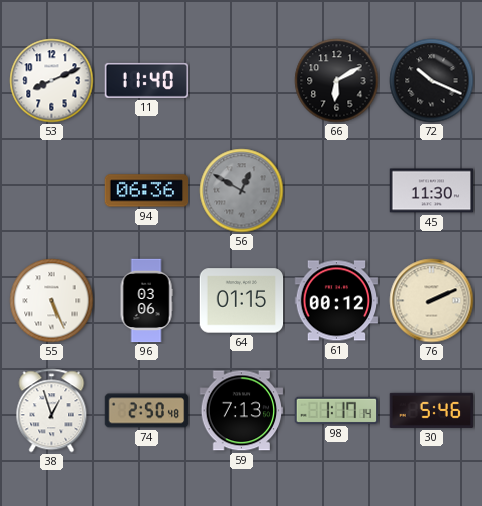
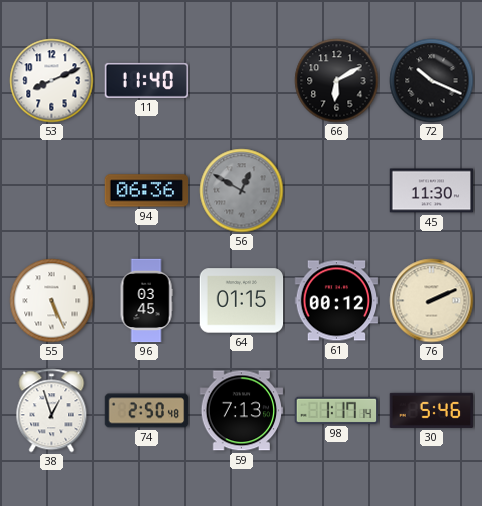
96: 03:06 -> 03:45
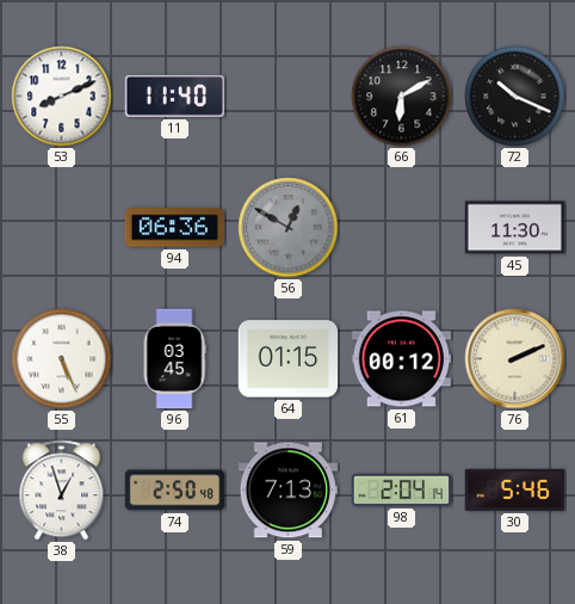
98: 1:17 -> 2:04
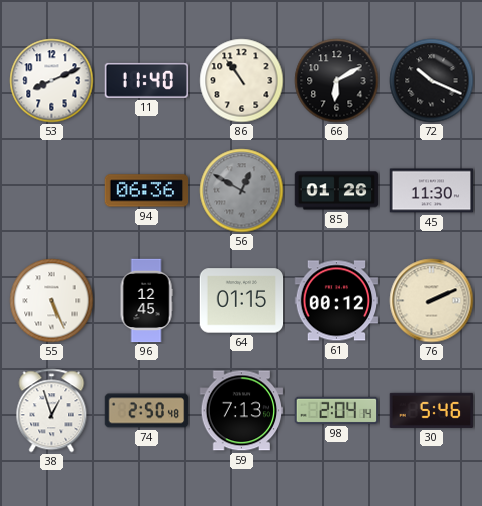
86: none -> 10:54
85: none -> 01:26
96: 03:45 -> 12:45
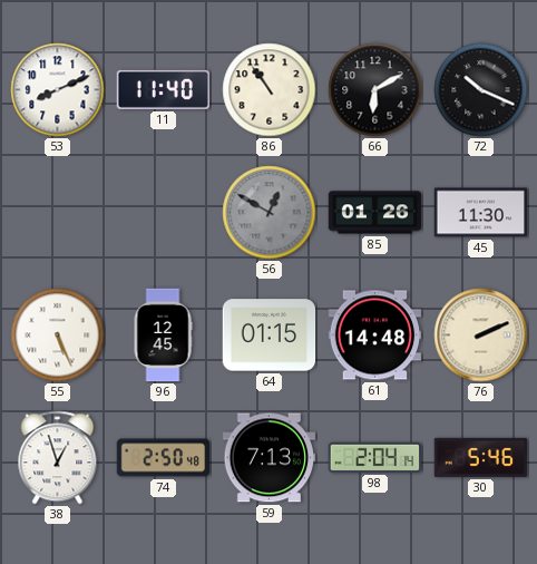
94: 06:36 -> none
61: 00:12 -> 14:48
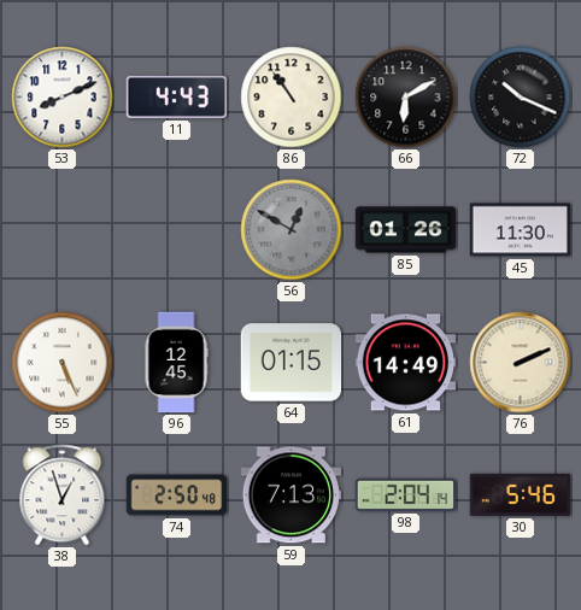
11: 11:40 -> 4:43
61: 14:48 -> 14:49
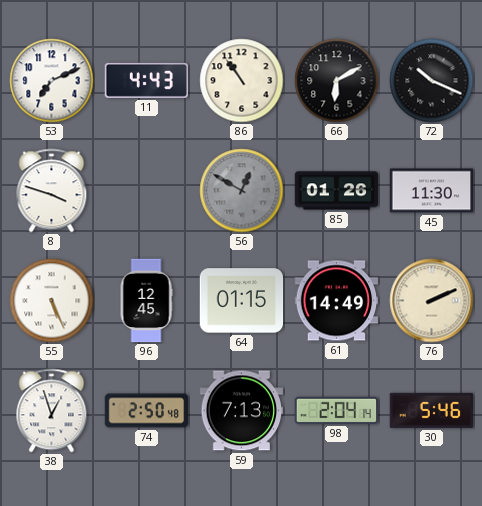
53: 8:11 -> 7:11
8: none -> 3:48
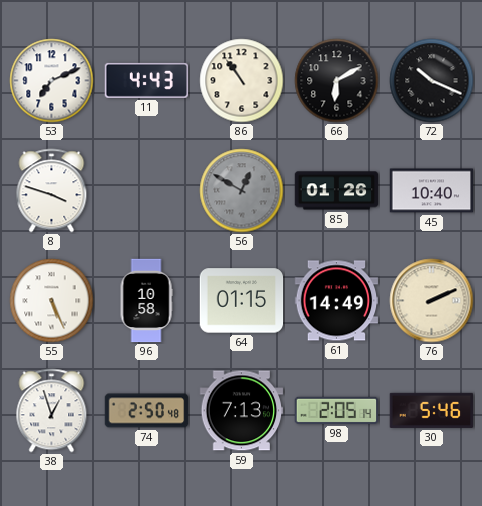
45: 11:30 -> 10:40
96: 12:45 -> 10:58
98: 2:04 -> 2:05
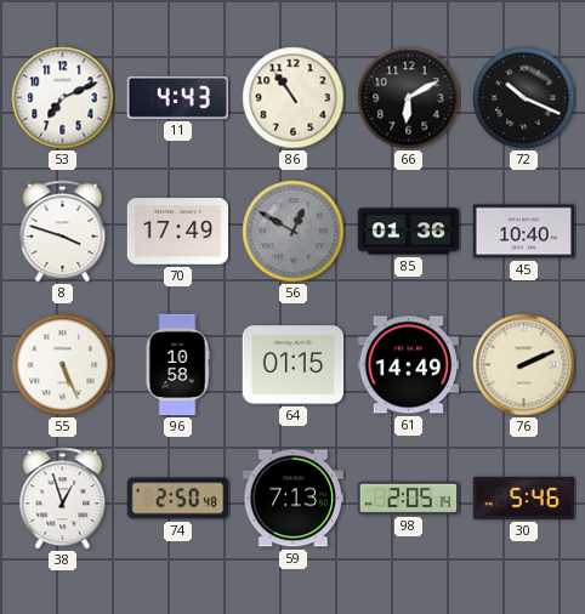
70: none -> 17:49
85: 01:26 -> 01:36
